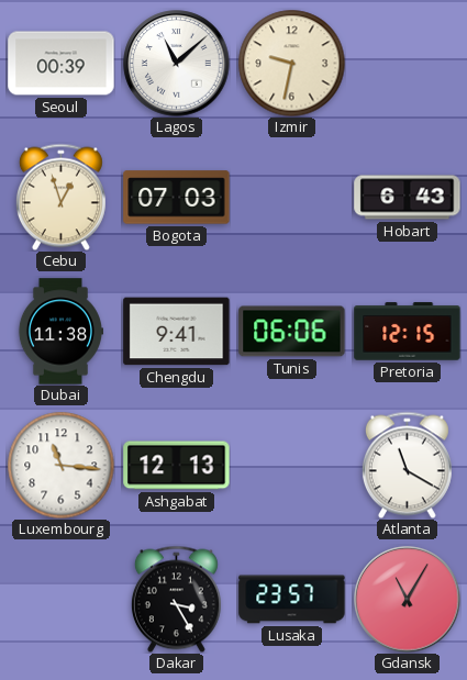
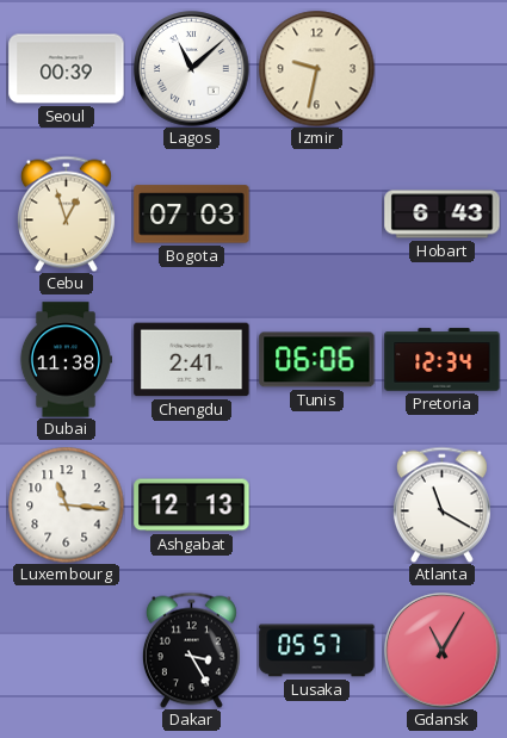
Chengdu: 9:41 -> 2:41
Pretoria: 12:15 -> 12:34
Lusaka: 23:57 -> 05:57
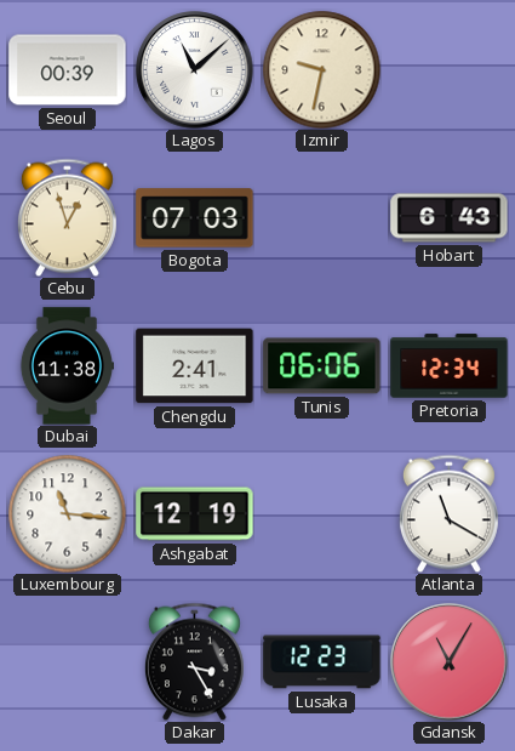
Ashgabat: 12:13 -> 12:19
Lusaka: 05:57 -> 12:23
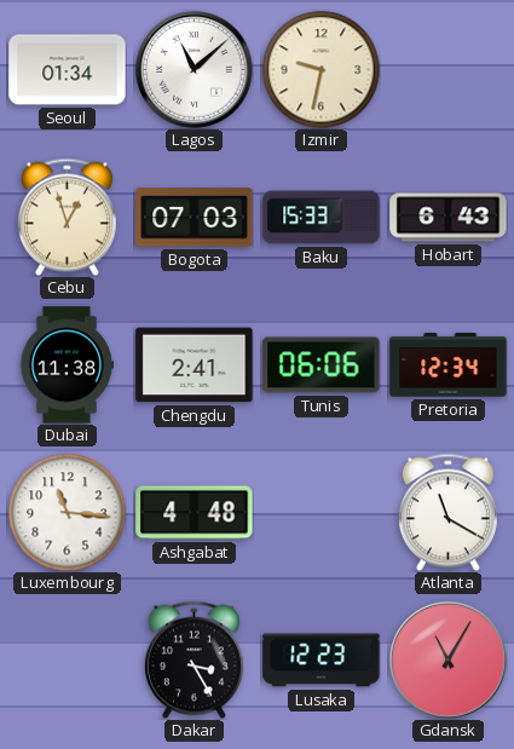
Seoul: 00:39 -> 01:34
Baku: none -> 15:33
Ashgabat: 12:19 -> 4:48
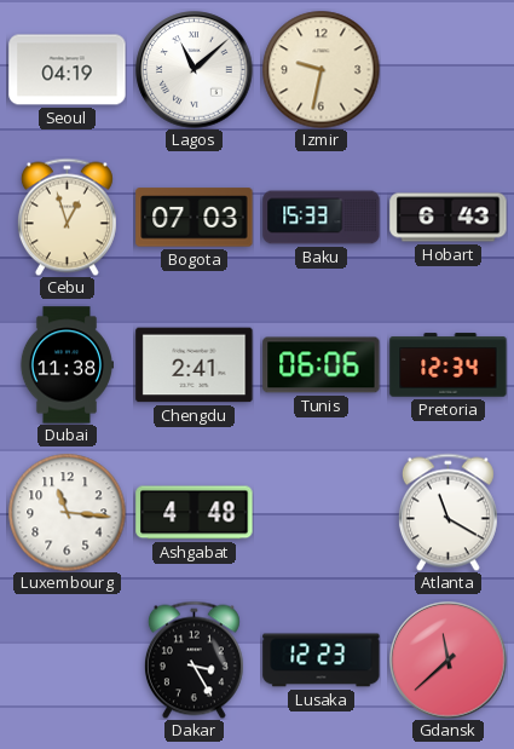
Seoul: 01:34 -> 04:19
Gdansk: 11:05 -> 11:38
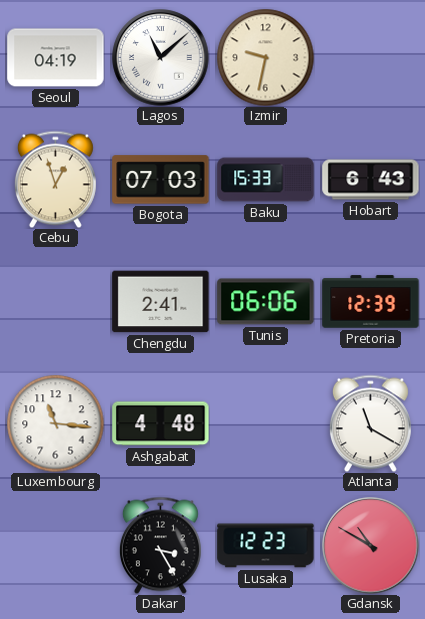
Dubai: 11:38 -> none
Pretoria: 12:34 -> 12:39
Gdansk: 11:38 -> 10:50
